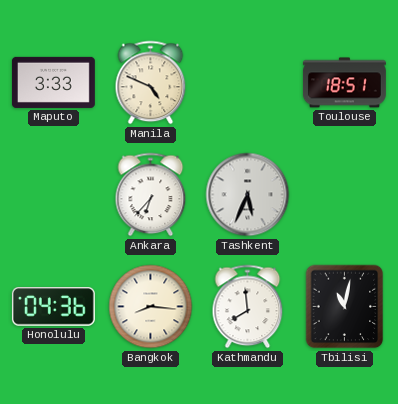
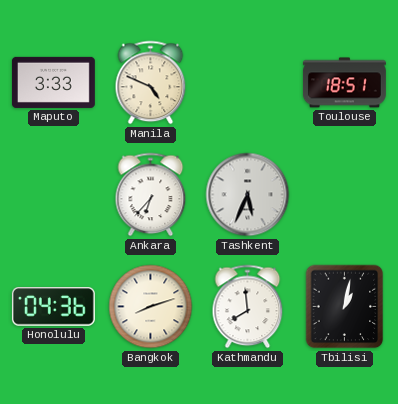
Bangkok: 8:16 -> 8:12
Tbilisi: 11:02 -> 1:02
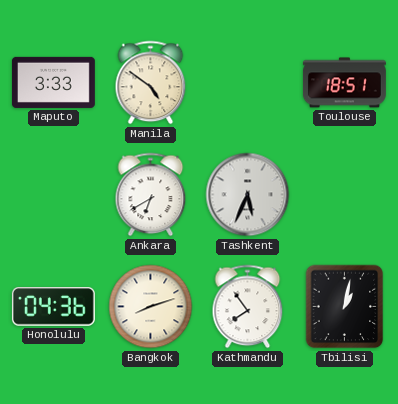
Manila: 4:49 -> 4:51
Ankara: 6:37 -> 6:40
Kathmandu: 7:59 -> 7:54
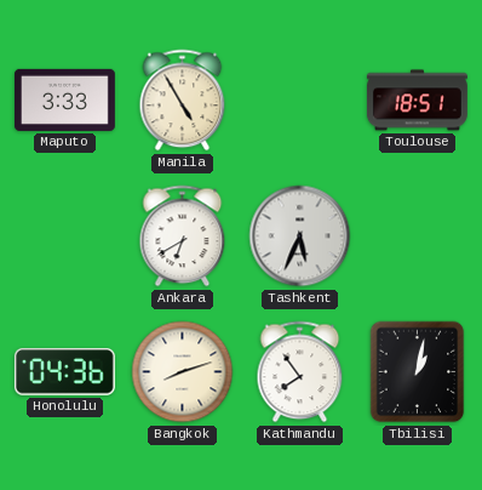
Manila: 4:51 -> 4:55
